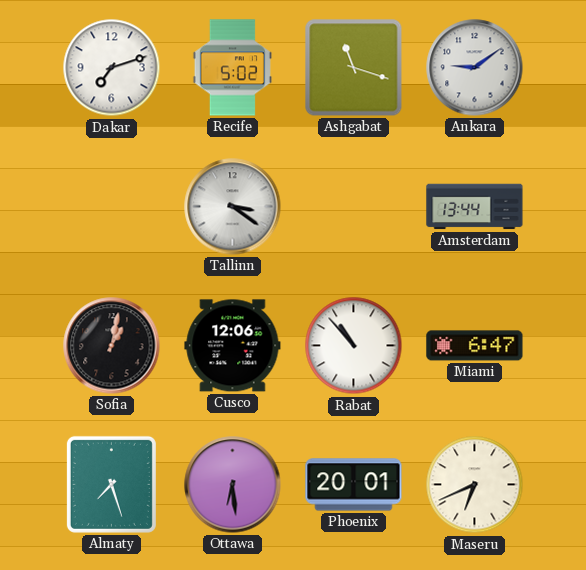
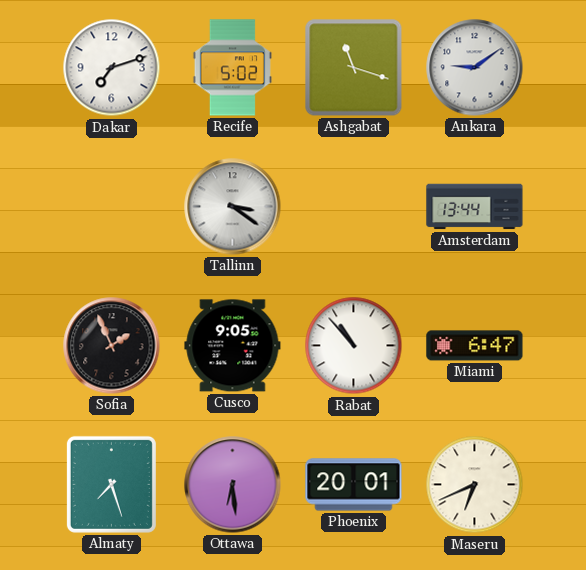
Sofia: 1:02 -> 1:56
Cusco: 12:06 -> 9:05
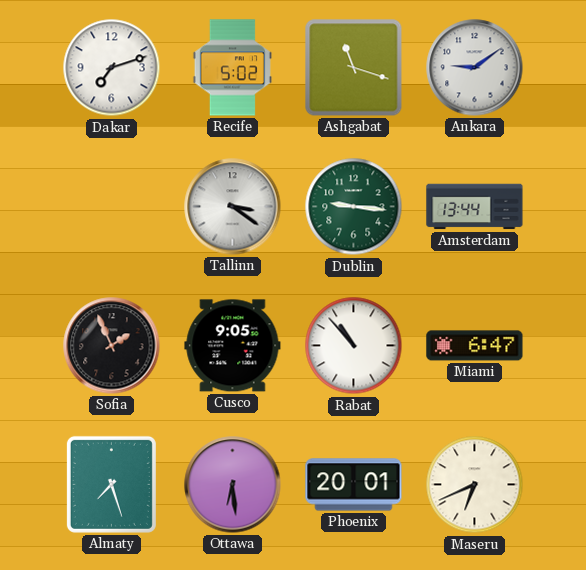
Dublin: none -> 9:16
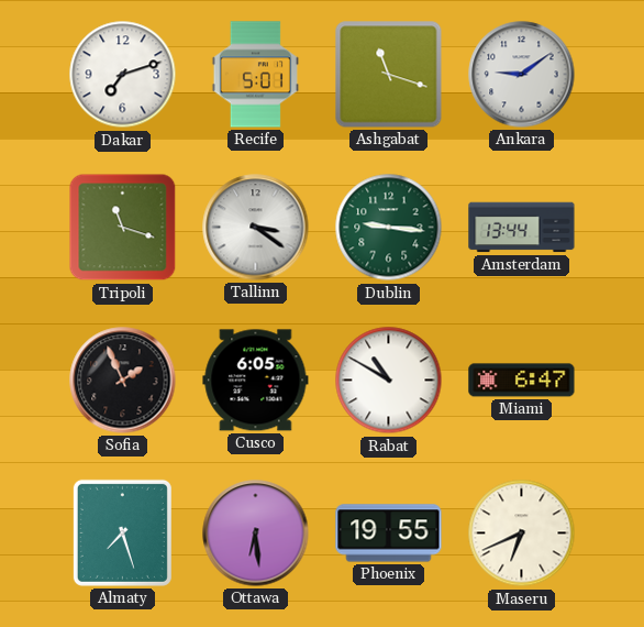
Recife: 5:02 -> 5:01
Tripoli: none -> 11:18
Cusco: 9:05 -> 6:05
Rabat: 10:53 -> 10:50
Phoenix: 20:01 -> 19:55
